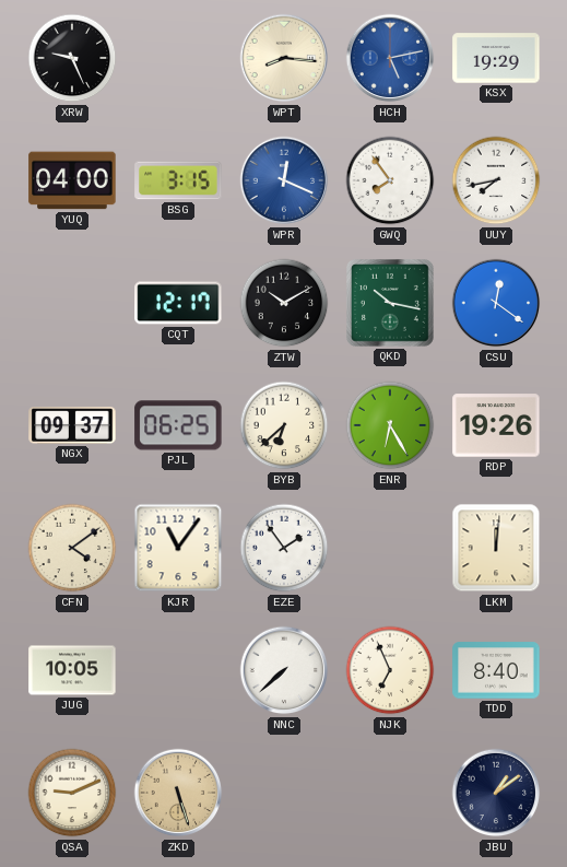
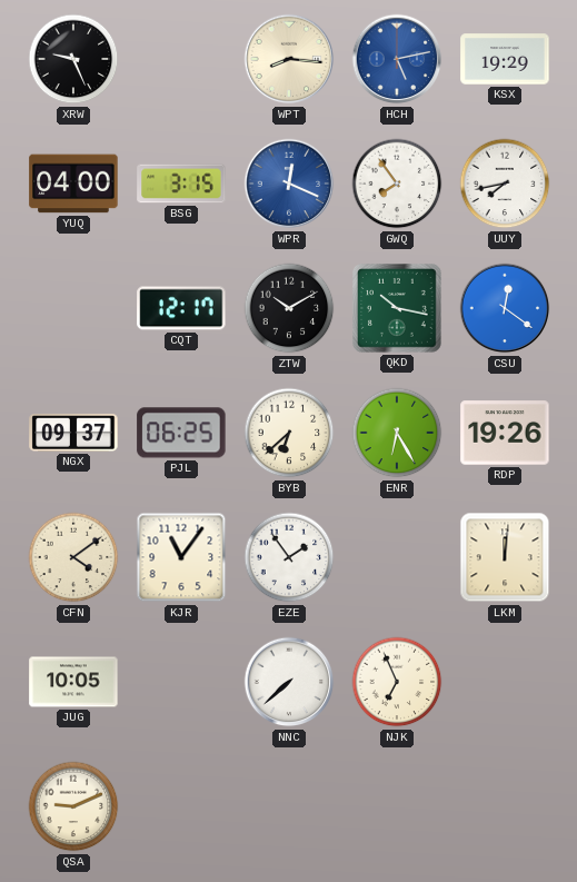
TDD: 8:40 -> none
ZKD: 5:27 -> none
JBU: 1:09 -> none
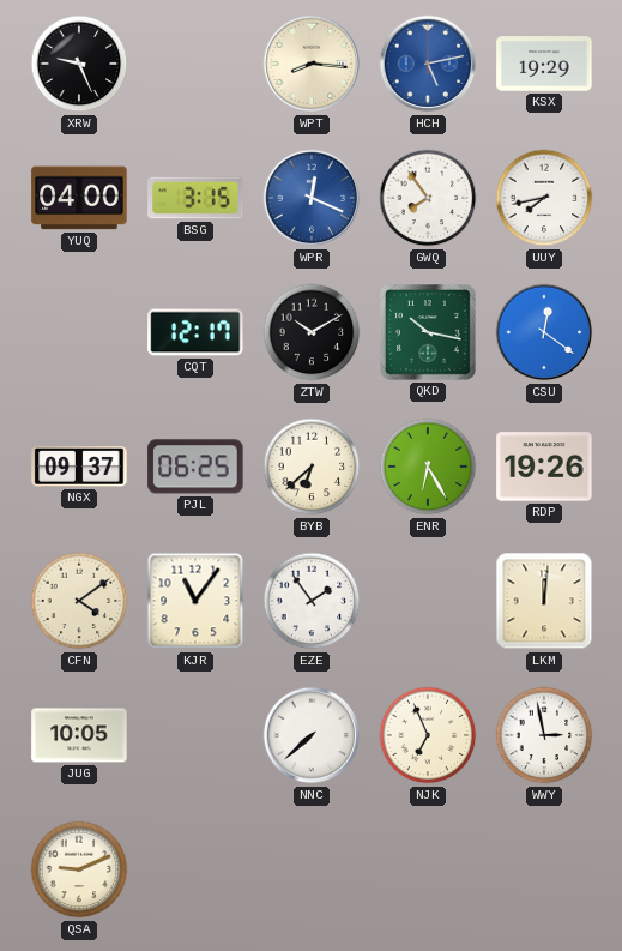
WWY: none -> 2:58
